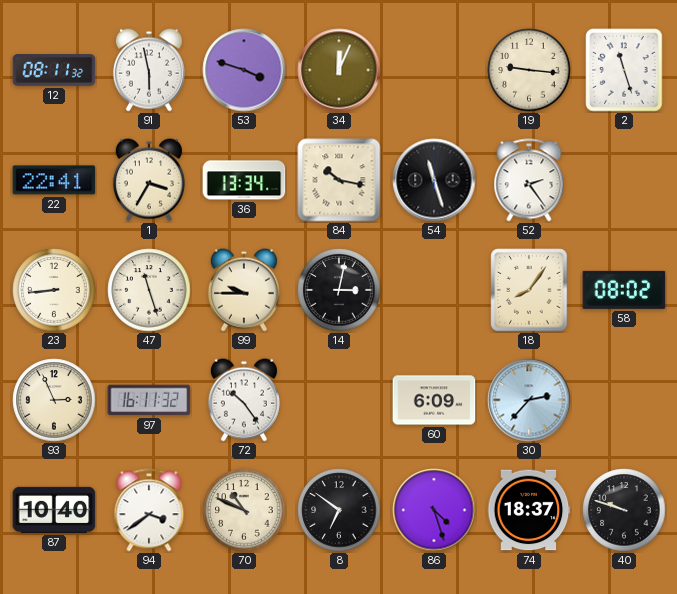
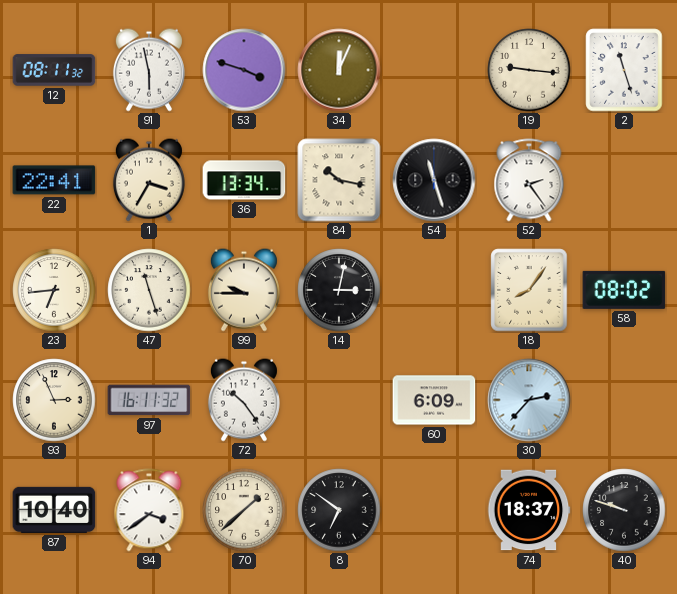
23: 8:44 -> 6:44
70: 10:49 -> 1:38
86: 4:27 -> none
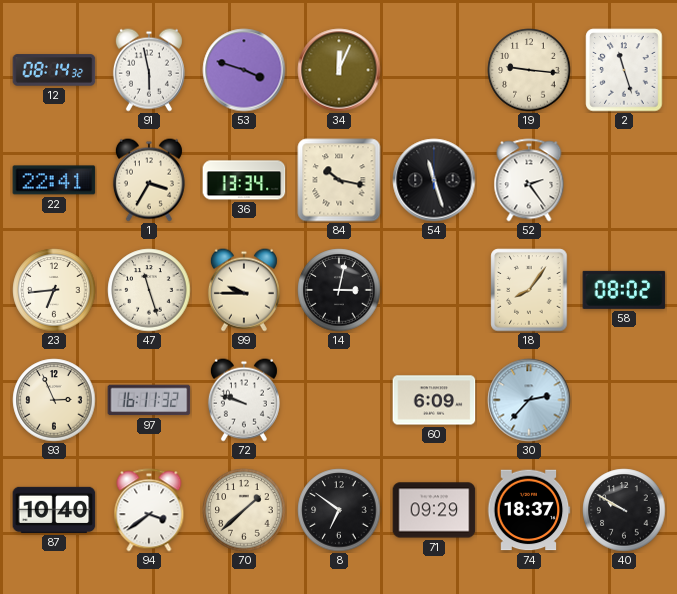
12: 08:11 -> 08:14
72: 10:24 -> 9:48
71: none -> 09:29
40: 9:48 -> 9:50
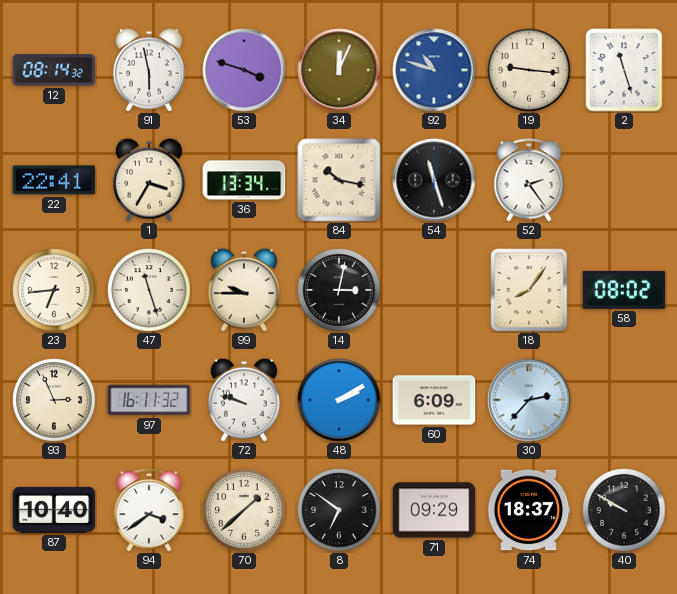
92: none -> 10:48
48: none -> 2:10
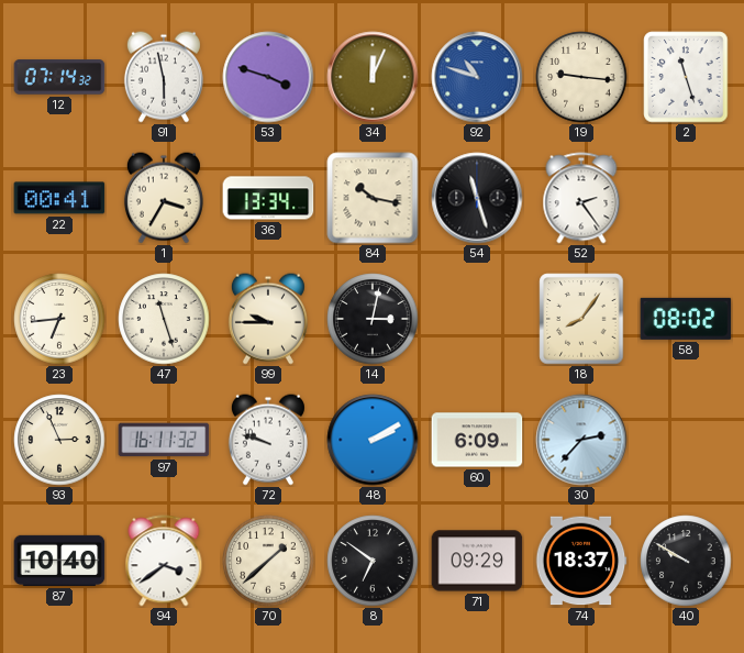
12: 08:14 -> 07:14
22: 22:41 -> 00:41
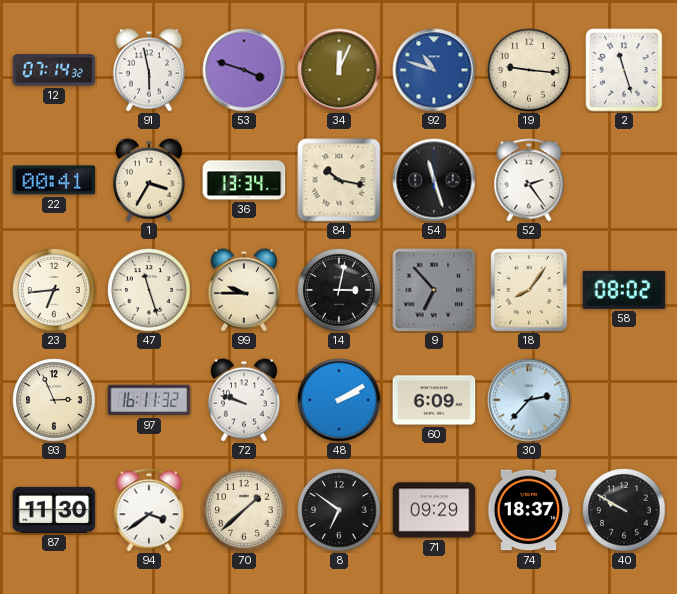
9: none -> 6:53
87: 10:40 -> 11:30
